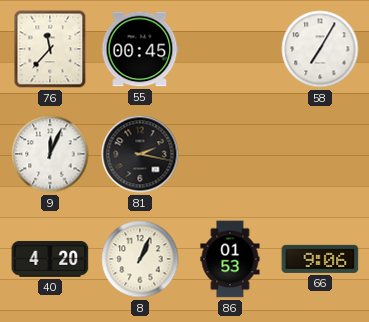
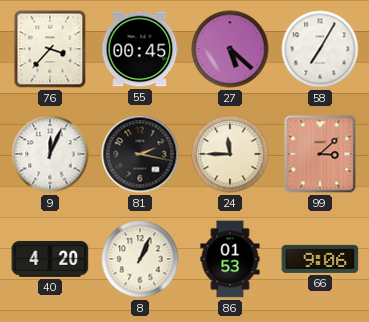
76: 11:37 -> 3:37
27: none -> 5:22
24: none -> 11:45
99: none -> 3:08
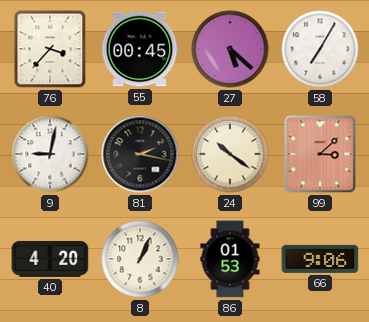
9: 12:04 -> 9:02
24: 11:45 -> 10:21
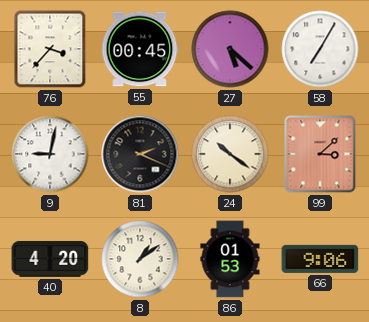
81: 2:17 -> 2:19
8: 1:04 -> 1:09
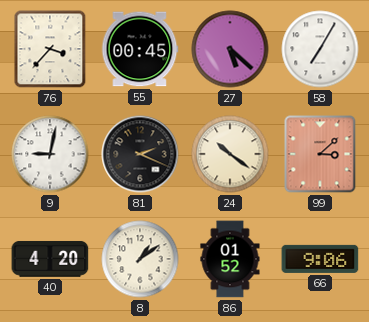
86: 01:53 -> 01:52
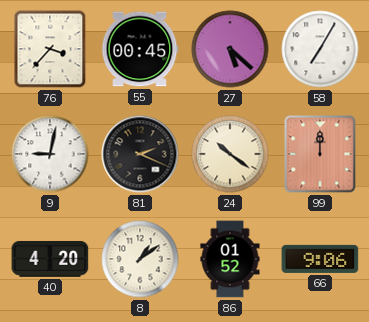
99: 3:08 -> 12:00
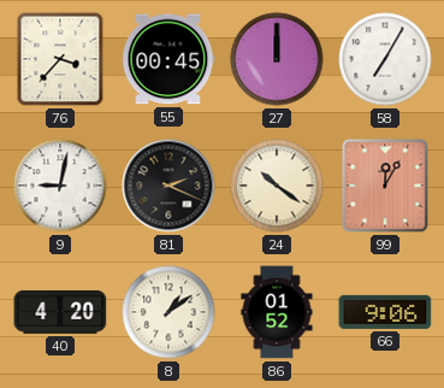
27: 5:22 -> 12:00
99: 12:00 -> 12:05
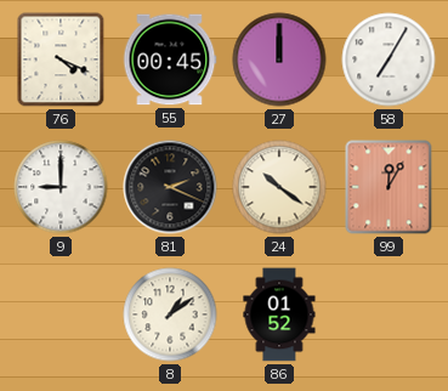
76: 3:37 -> 4:19
9: 9:02 -> 9:00
40: 4:20 -> none
66: 9:06 -> none
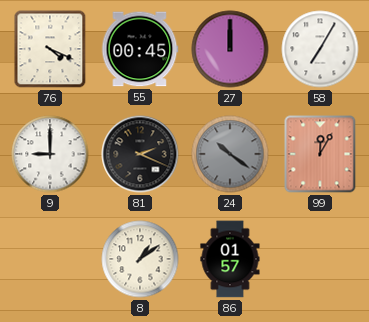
24 dial: cream -> grey
86: 01:52 -> 01:57
